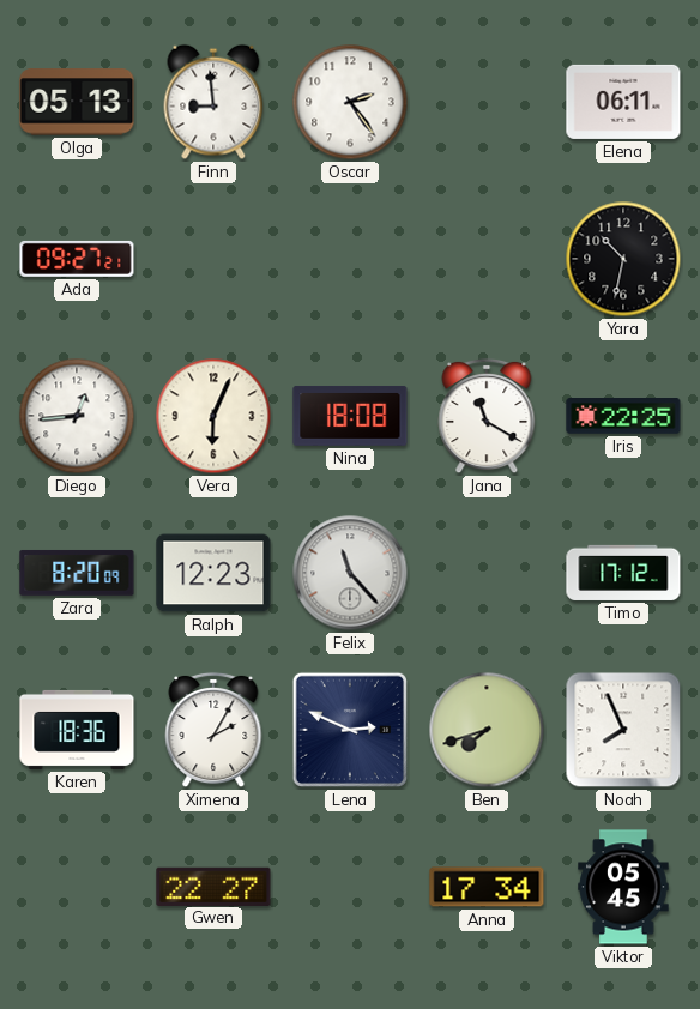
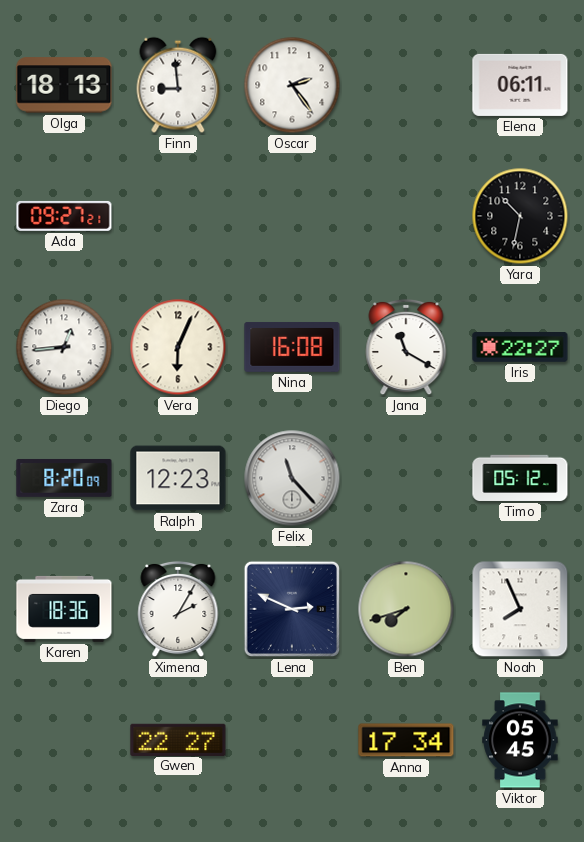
Olga: 05:13 -> 18:13
Nina: 18:08 -> 16:08
Iris: 22:25 -> 22:27
Timo: 17:12 -> 05:12
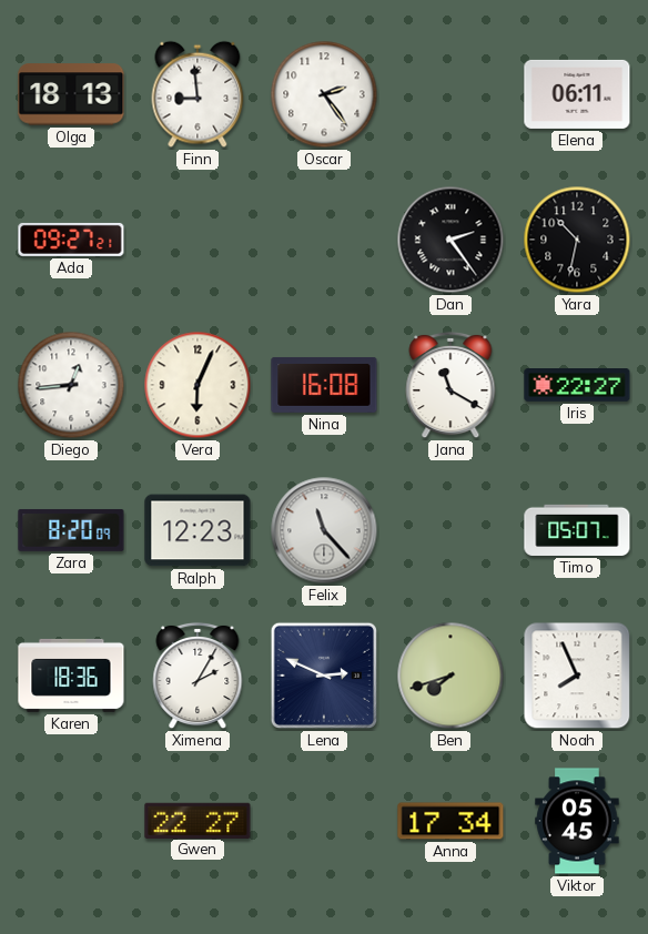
Dan: none -> 2:24
Timo: 05:12 -> 05:07
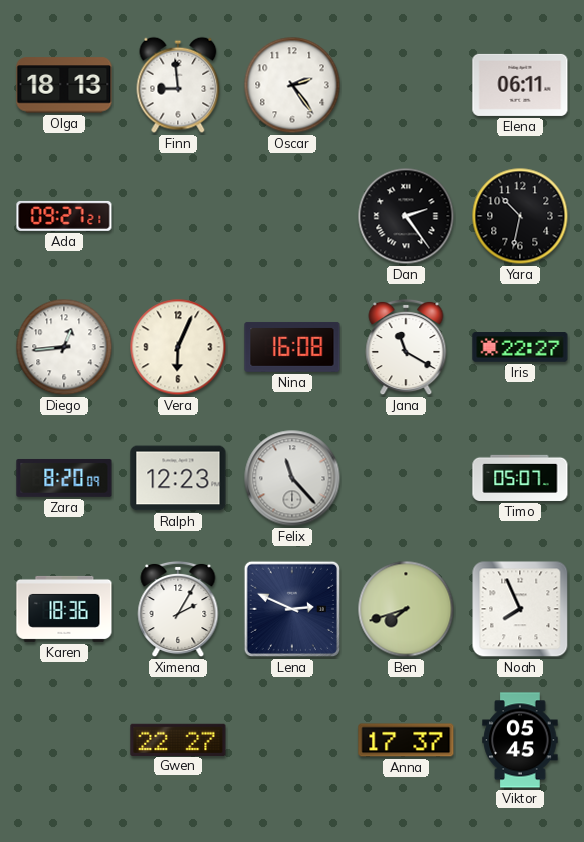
Anna: 17:34 -> 17:37
